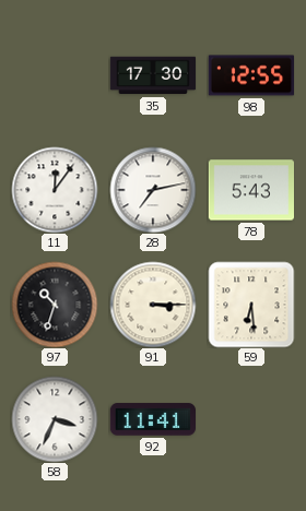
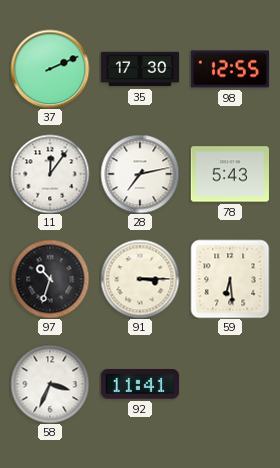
37: none -> 2:11
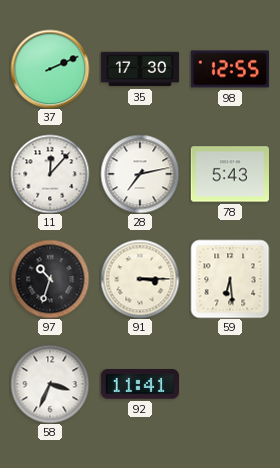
11: 12:06 -> 12:07
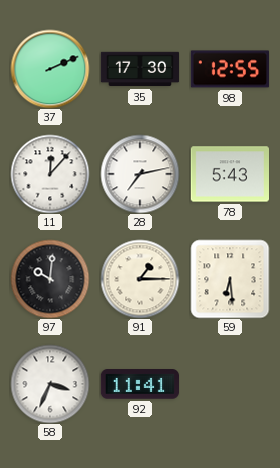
97: 10:33 -> 10:01
91: 3:15 -> 1:15
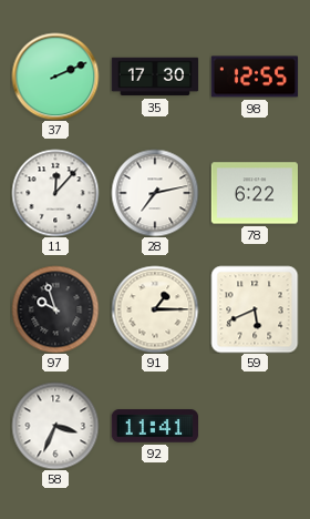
78: 5:43 -> 6:22
97: 10:01 -> 9:57
59: 6:29 -> 5:41
